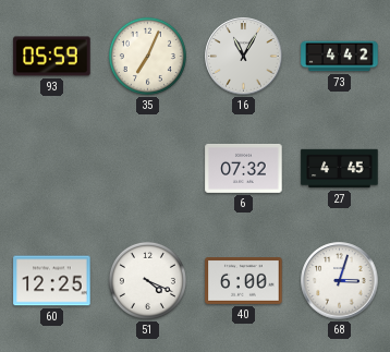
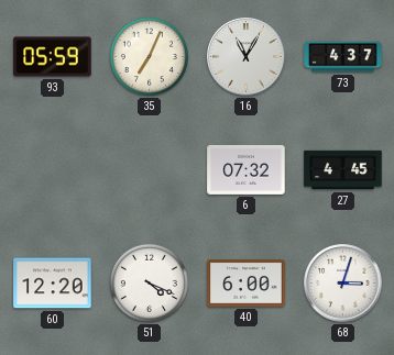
73: 4:42 -> 4:37
60: 12:25 -> 12:20
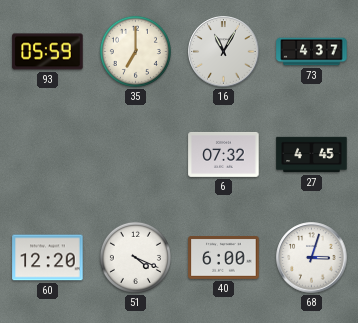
35: 7:04 -> 7:00
